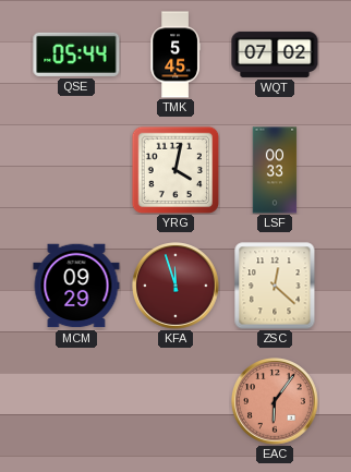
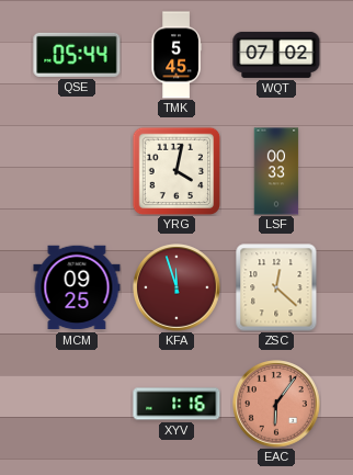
MCM: 09:29 -> 09:25
XYV: none -> 1:16
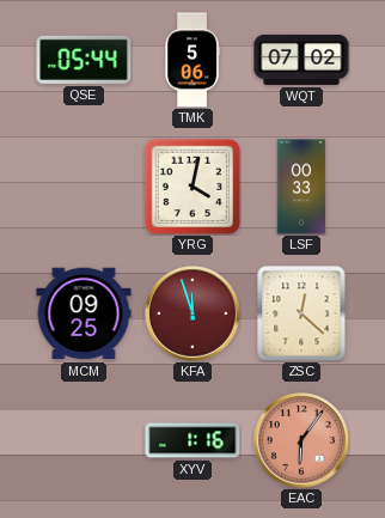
TMK: 5:45 -> 5:06
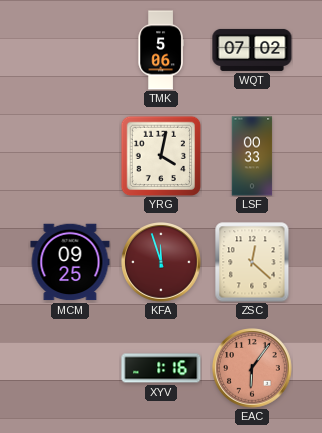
QSE: 05:44 -> none
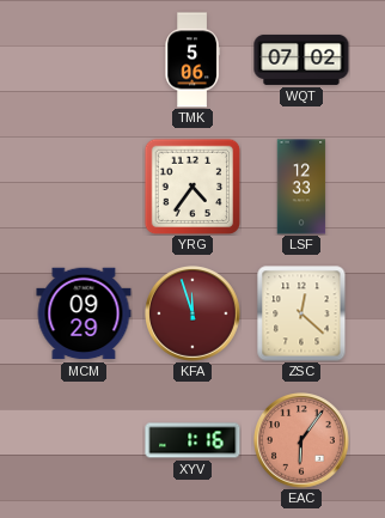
YRG: 4:02 -> 4:36
LSF: 00:33 -> 12:33
MCM: 09:25 -> 09:29
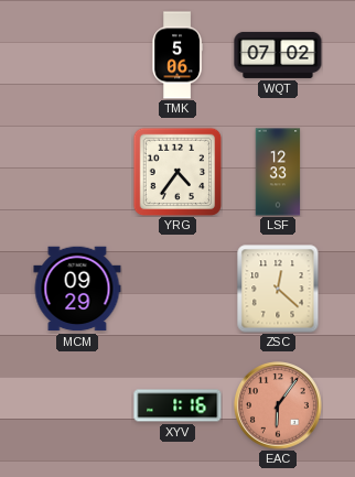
KFA: 11:57 -> none
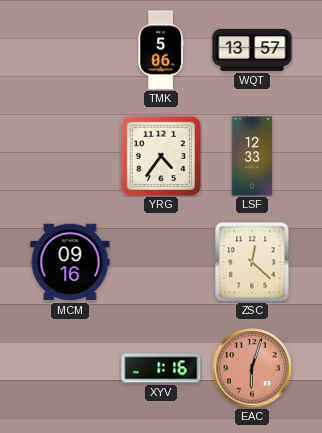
WQT: 07:02 -> 13:57
MCM: 09:29 -> 09:16
EAC: 6:06 -> 6:03
